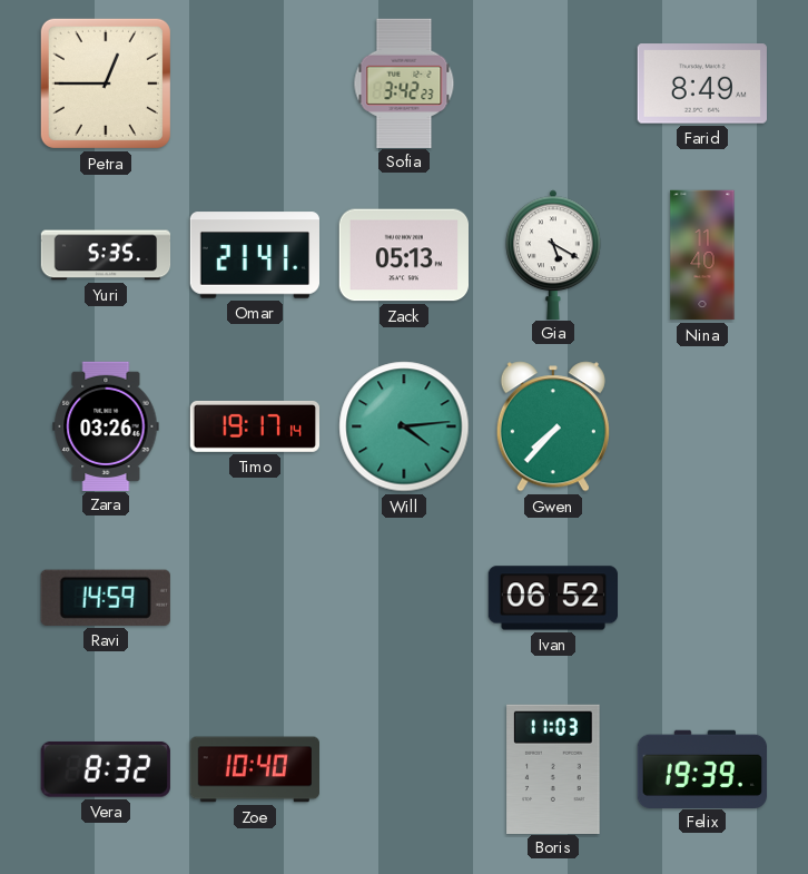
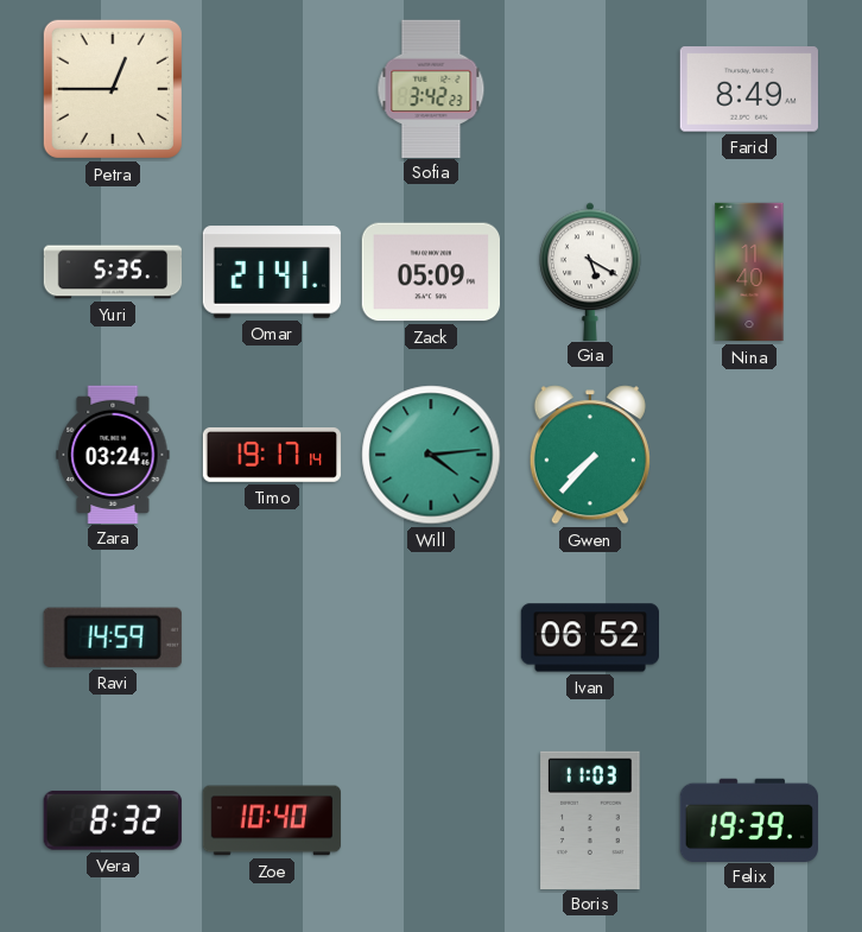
Zack: 05:13 -> 05:09
Zara: 03:26 -> 03:24
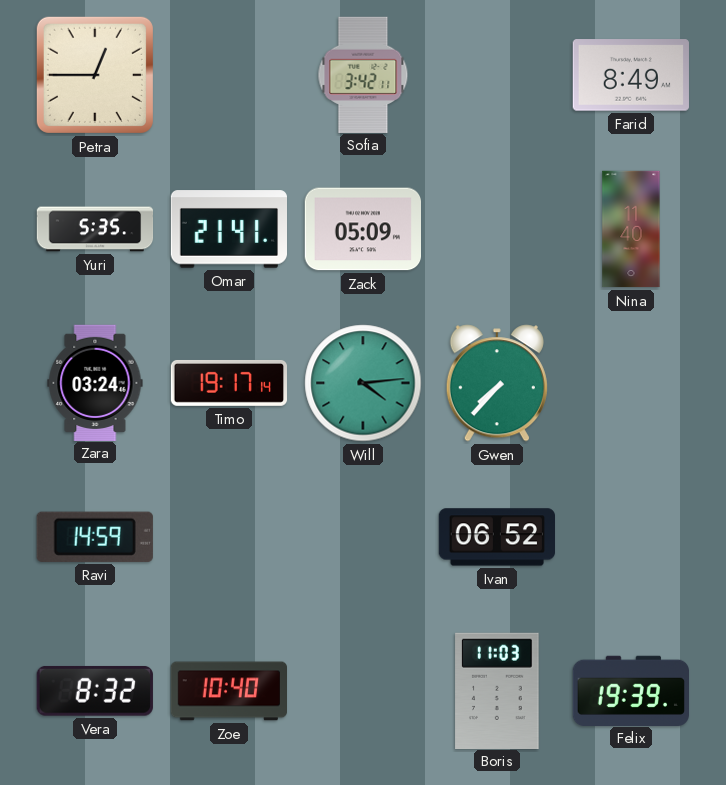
Sofia: 3:42:23 -> 3:42:11
Gia: 5:20 -> none
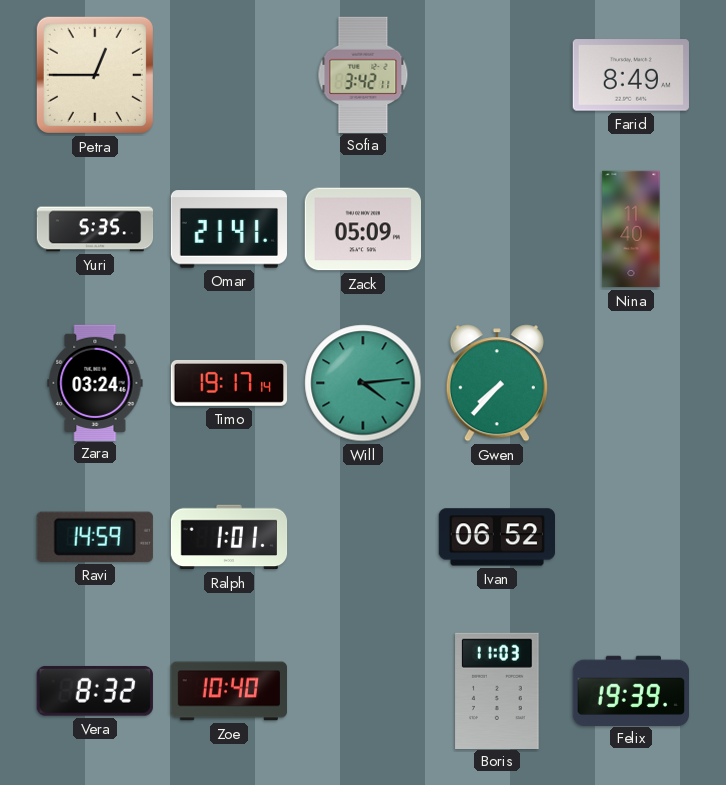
Ralph: none -> 1:01
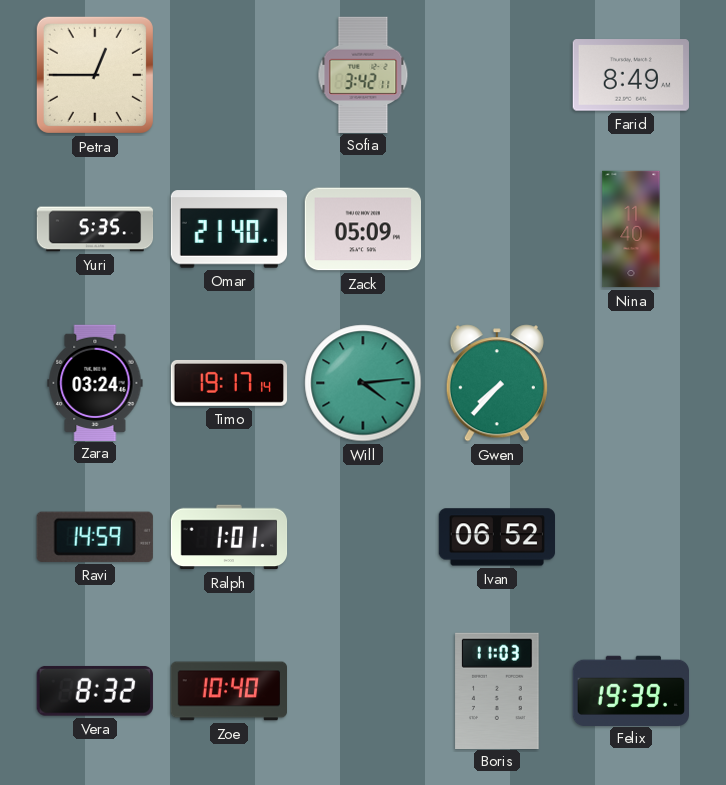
Omar: 21:41 -> 21:40
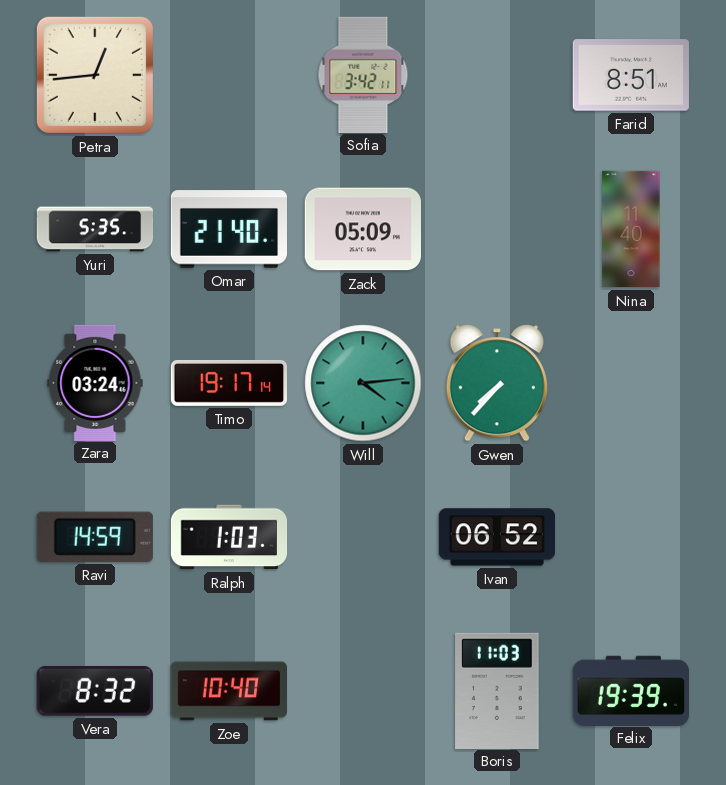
Petra: 12:45 -> 12:44
Farid: 8:49 -> 8:51
Ralph: 1:01 -> 1:03
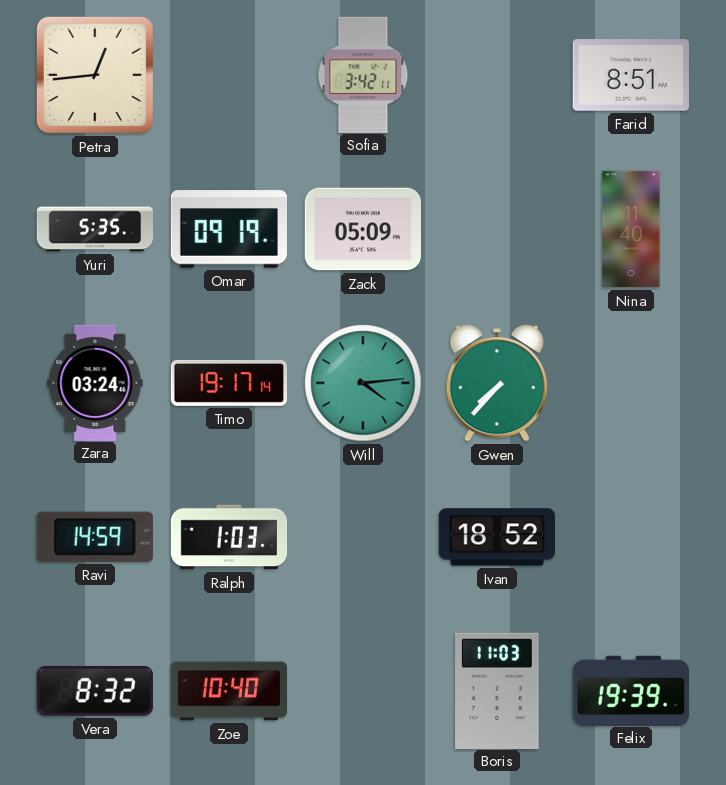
Omar: 21:40 -> 09:19
Ivan: 06:52 -> 18:52
